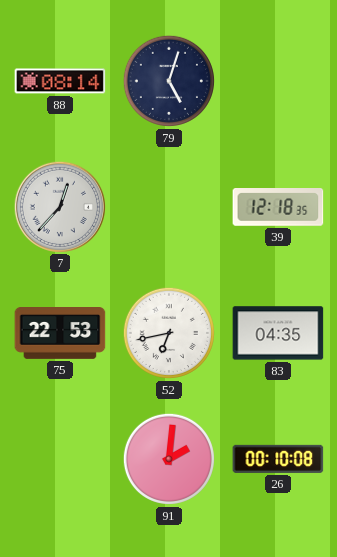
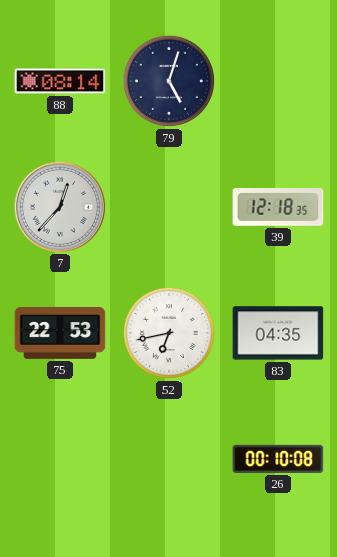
91: 2:01 -> none
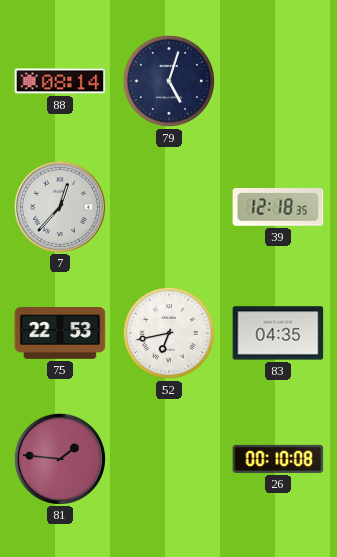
81: none -> 1:46
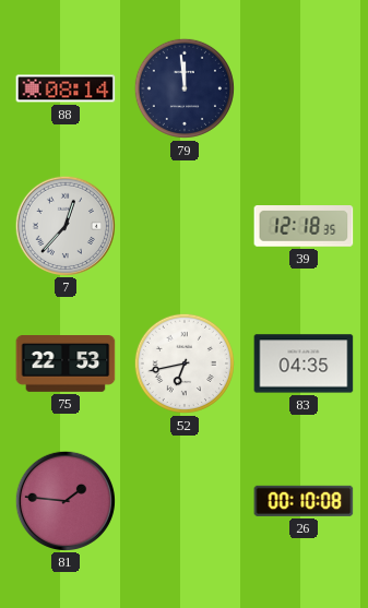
79: 5:03 -> 11:59
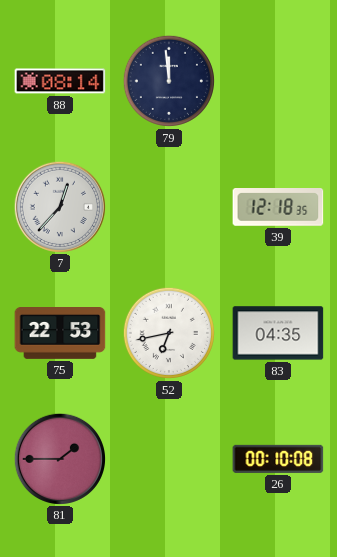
81: 1:46 -> 1:45
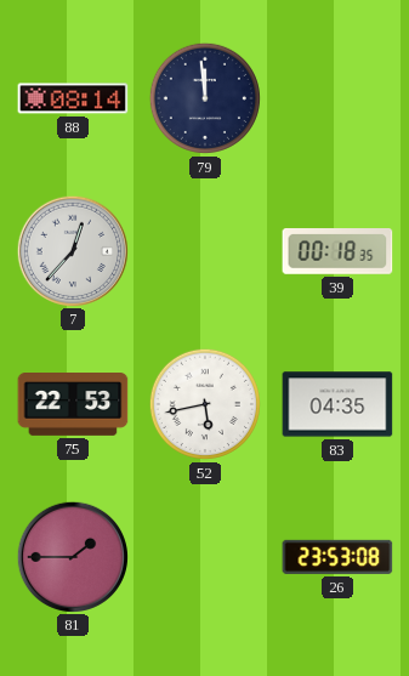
39: 12:18 -> 00:18
52: 6:43 -> 5:43
26: 00:10 -> 23:53
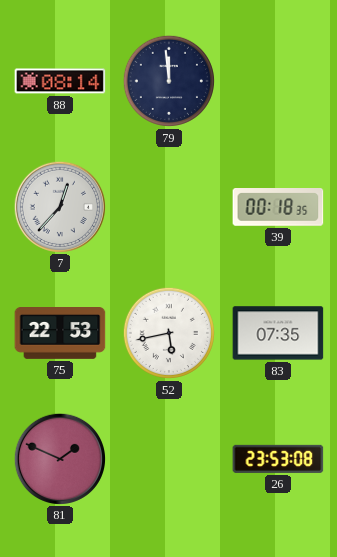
83: 04:35 -> 07:35
81: 1:45 -> 1:49
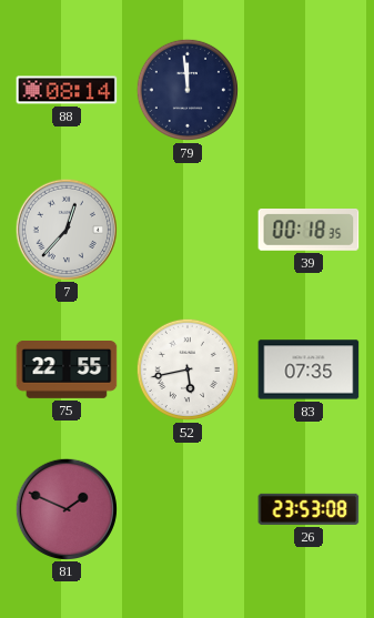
75: 22:53 -> 22:55
